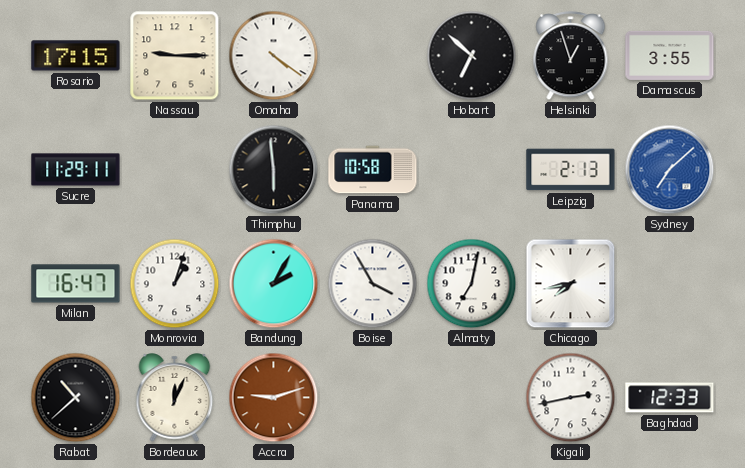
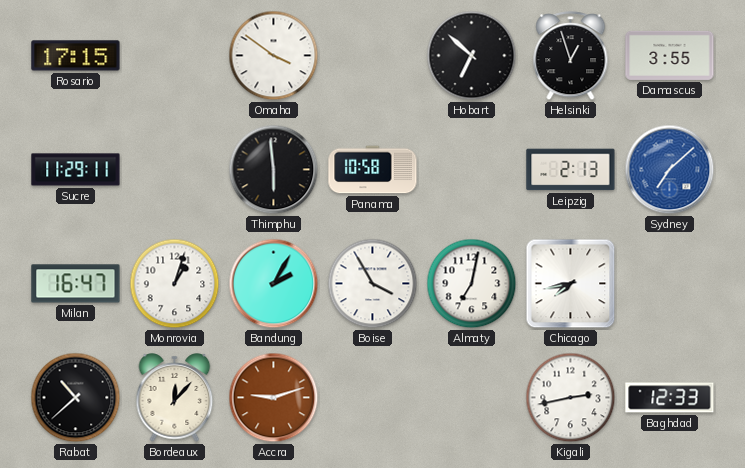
Nassau: 9:15 -> none
Omaha: 4:21 -> 3:51
Bordeaux: 12:04 -> 12:07
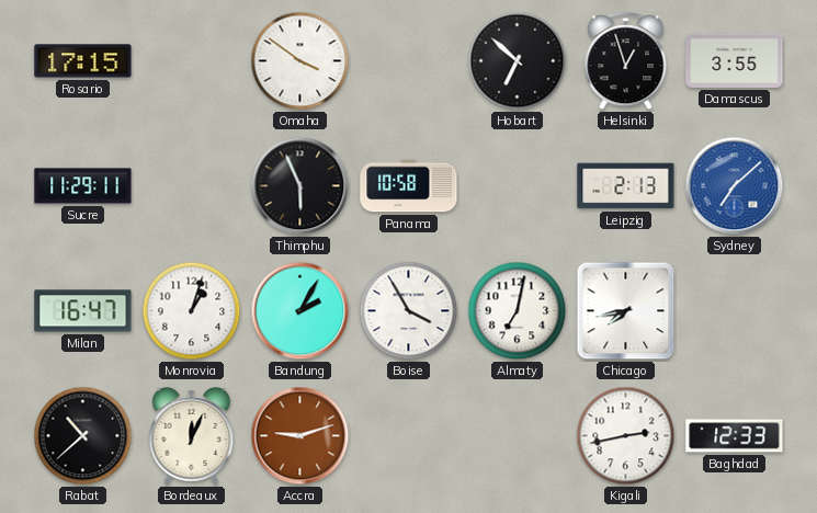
Thimphu: 5:59 -> 5:56
Bordeaux: 12:07 -> 12:04
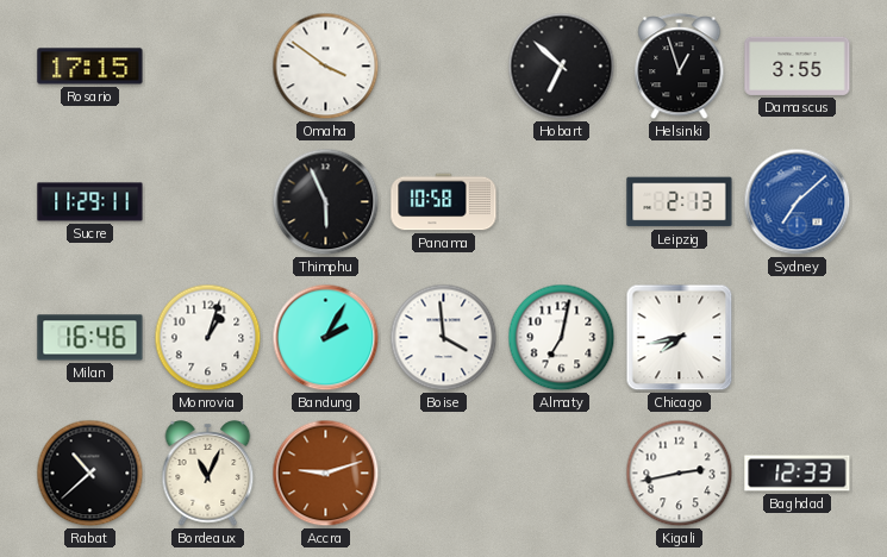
Milan: 16:47 -> 16:46
Boise: 3:55 -> 3:59
Bordeaux: 12:04 -> 11:04
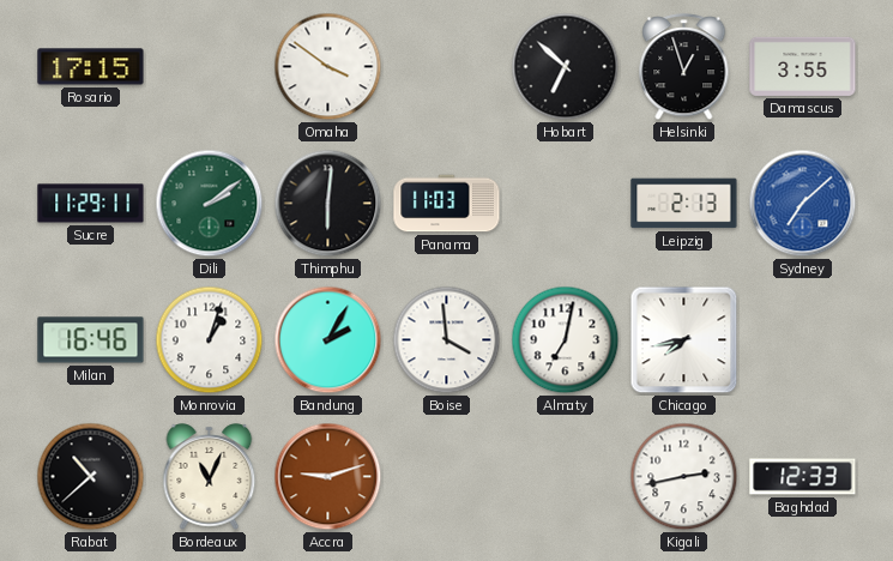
Dili: none -> 2:09
Thimphu: 5:56 -> 6:01
Panama: 10:58 -> 11:03
